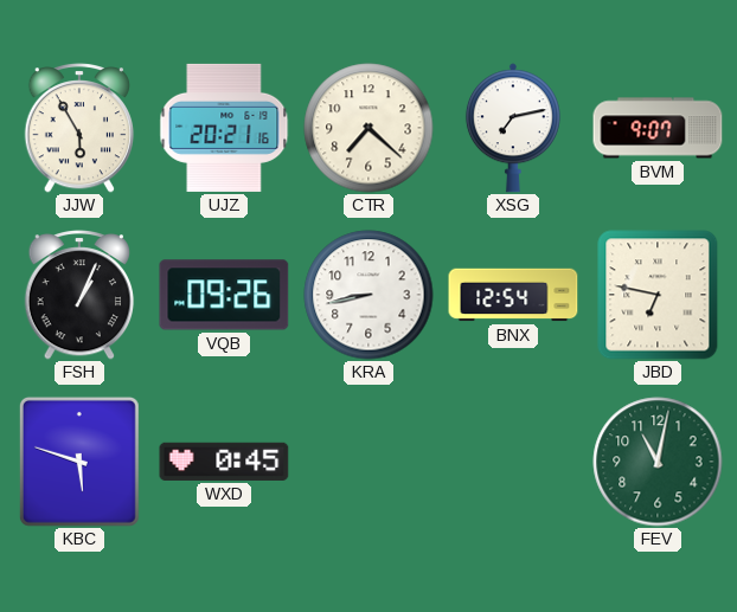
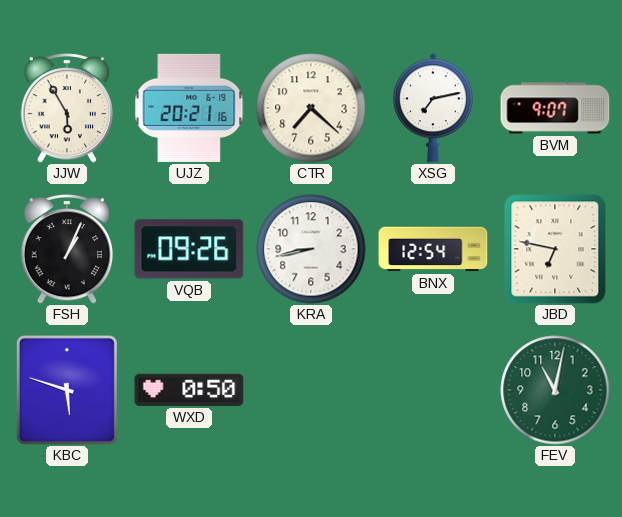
WXD: 0:45 -> 0:50
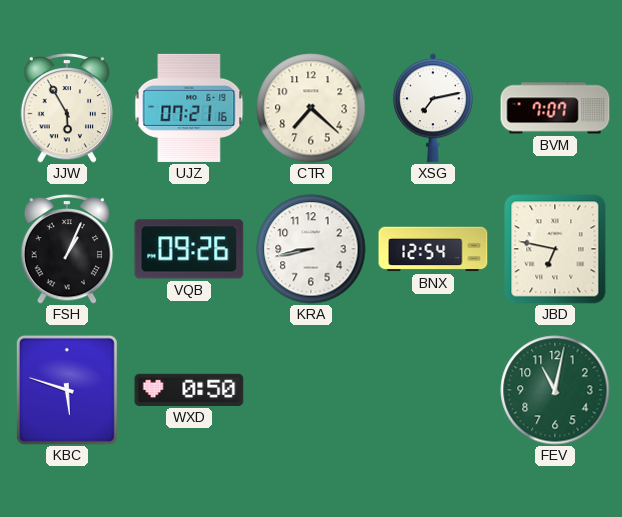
UJZ: 20:21 -> 07:21
BVM: 9:07 -> 7:07
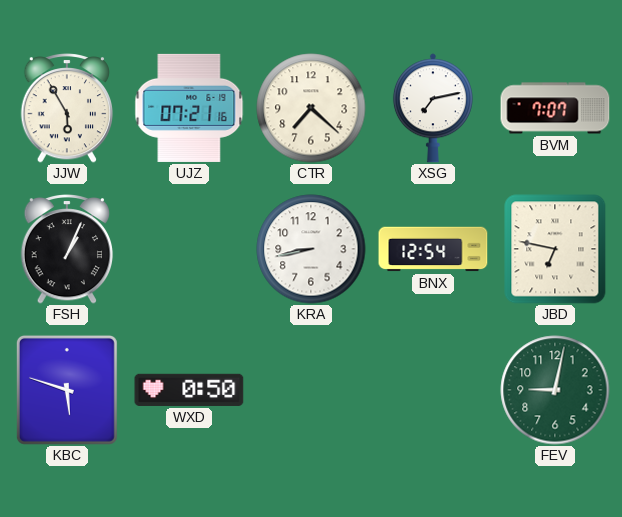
VQB: 09:26 -> none
FEV: 11:02 -> 9:02
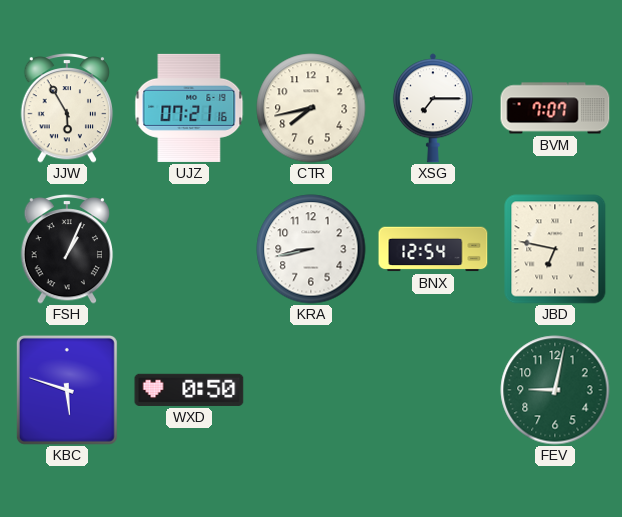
CTR: 7:22 -> 7:43
XSG: 7:13 -> 7:15
